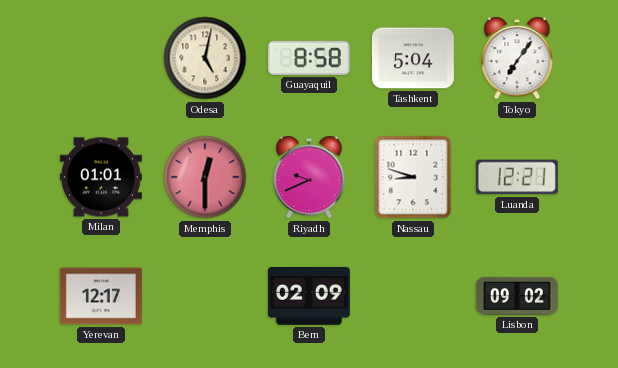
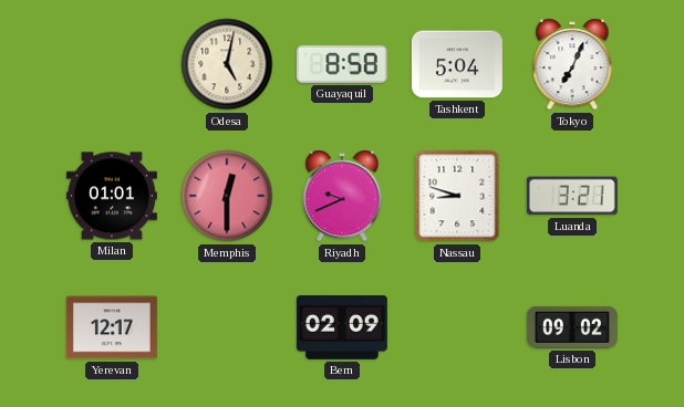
Tokyo: 7:06 -> 7:04
Luanda: 12:21 -> 3:21
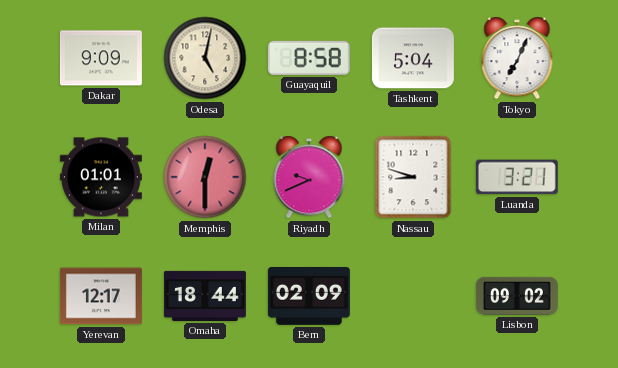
Dakar: none -> 9:09
Omaha: none -> 18:44
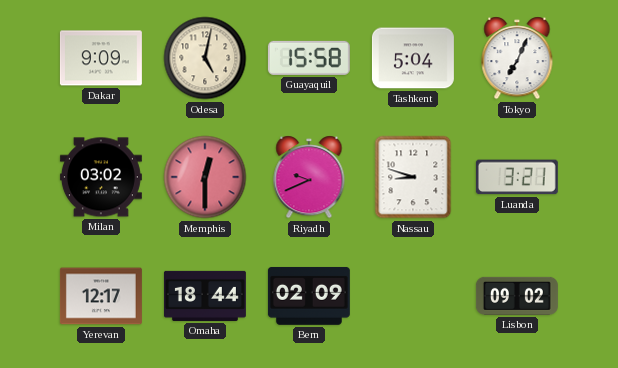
Guayaquil: 8:58 -> 15:58
Milan: 01:01 -> 03:02
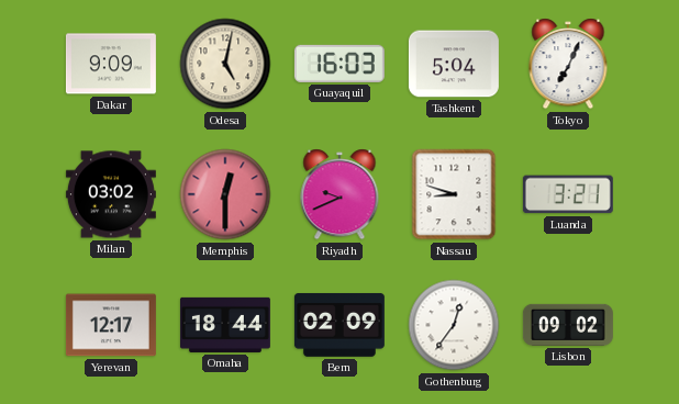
Guayaquil: 15:58 -> 16:03
Gothenburg: none -> 12:36
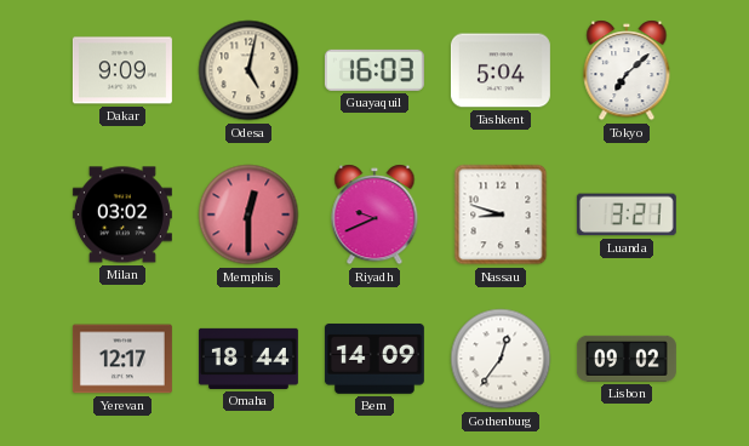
Tokyo: 7:04 -> 7:08
Bern: 02:09 -> 14:09
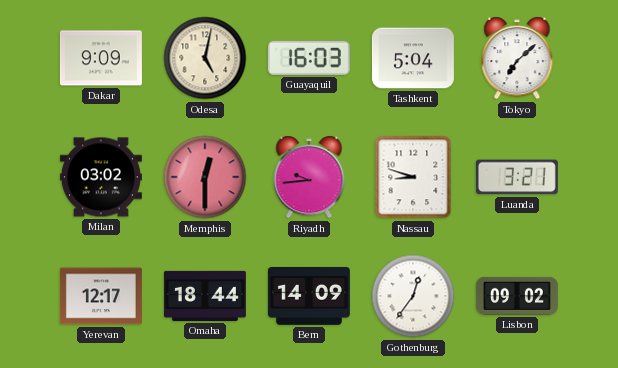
Riyadh: 9:41 -> 9:44
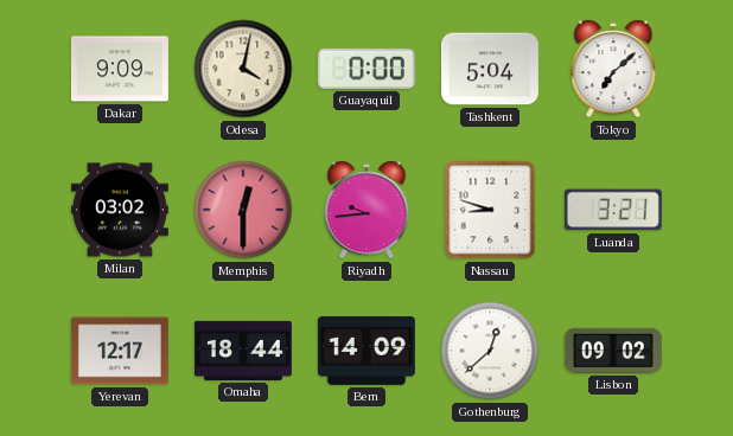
Odesa: 5:02 -> 4:02
Guayaquil: 16:03 -> 0:00
Gothenburg: 12:36 -> 12:38
